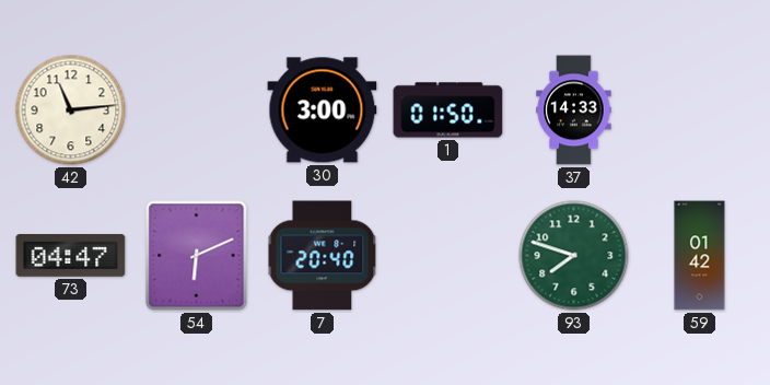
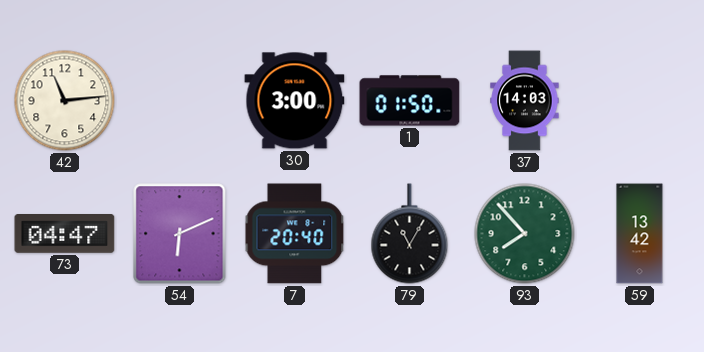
37: 14:33 -> 14:03
79: none -> 11:05
93: 7:48 -> 7:53
59: 01:42 -> 13:42
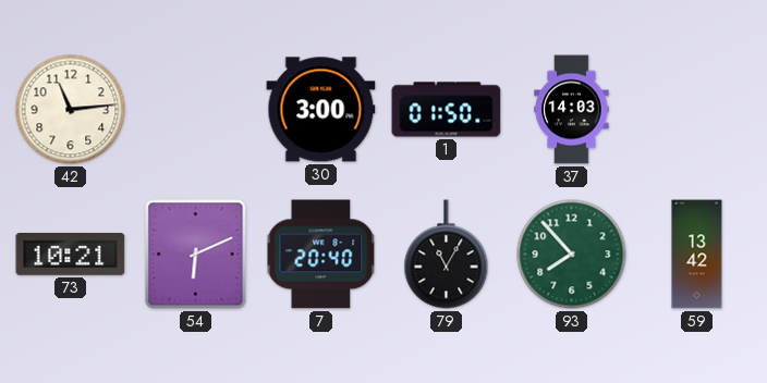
73: 04:47 -> 10:21
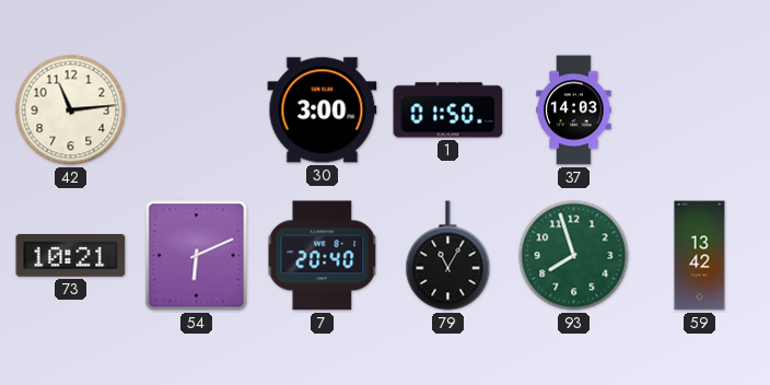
93: 7:53 -> 7:57
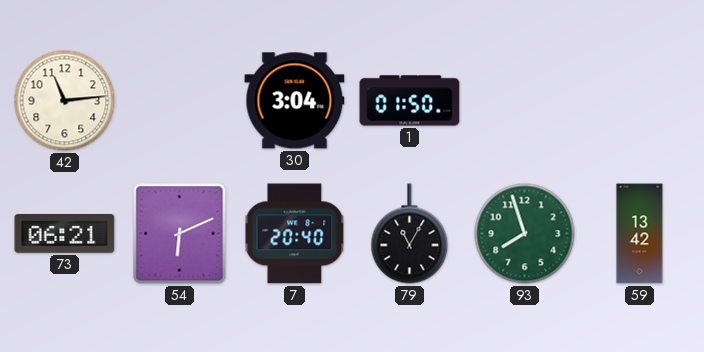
30: 3:00 -> 3:04
37: 14:03 -> none
73: 10:21 -> 06:21
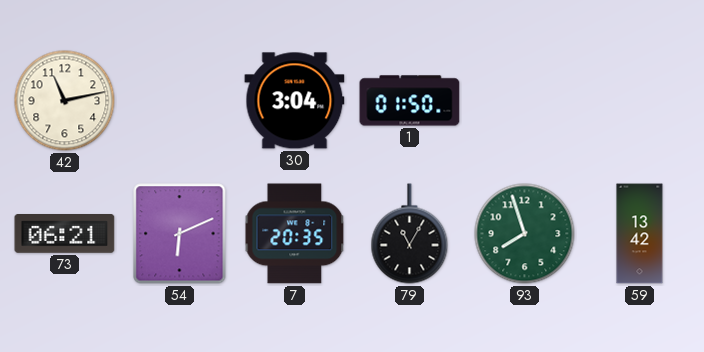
42: 11:14 -> 11:13
7: 20:40 -> 20:35
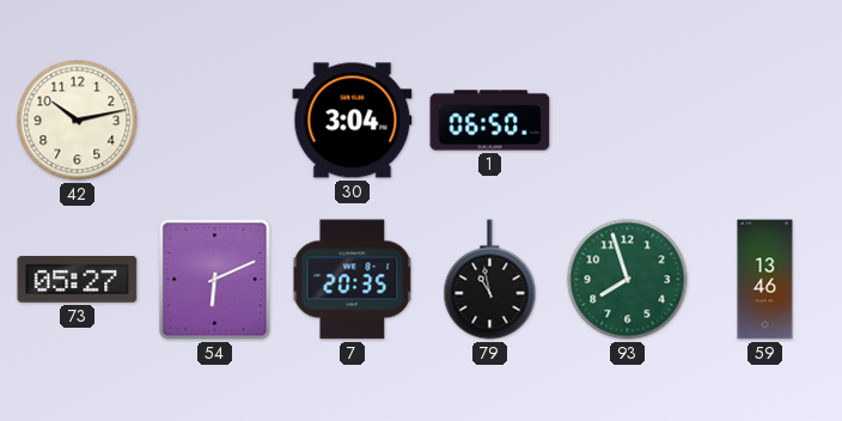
42: 11:13 -> 10:13
1: 01:50 -> 06:50
73: 06:21 -> 05:27
79: 11:05 -> 10:58
59: 13:42 -> 13:46
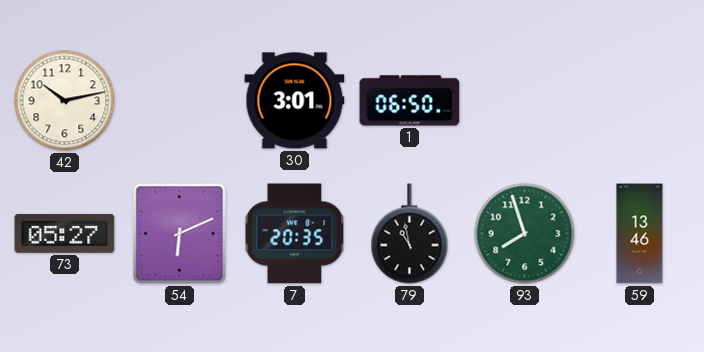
30: 3:04 -> 3:01
